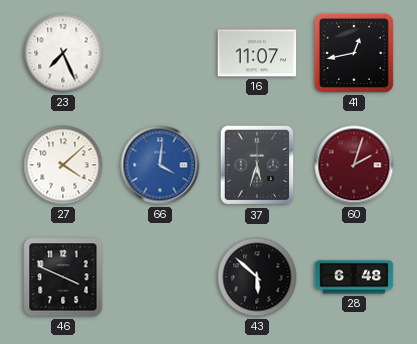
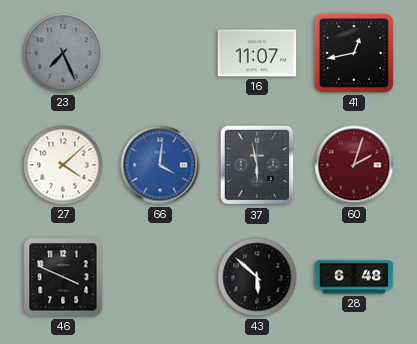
23 dial: white -> grey
37: 5:33 -> 5:58
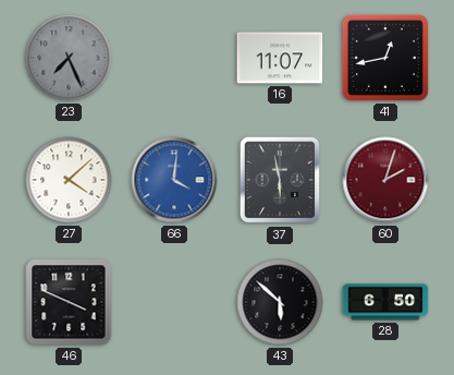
28: 6:48 -> 6:50
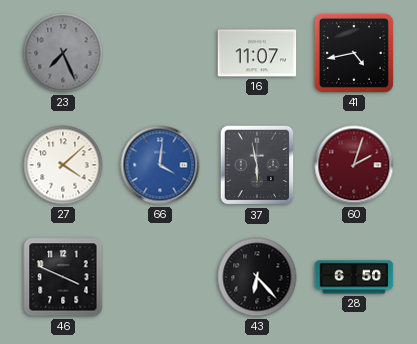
41: 12:43 -> 4:43
43: 5:52 -> 6:23
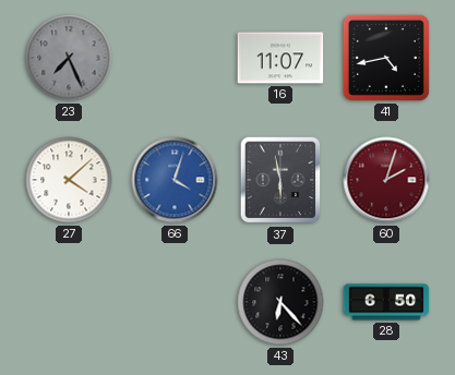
66: 4:01 -> 4:03
46: 3:49 -> none
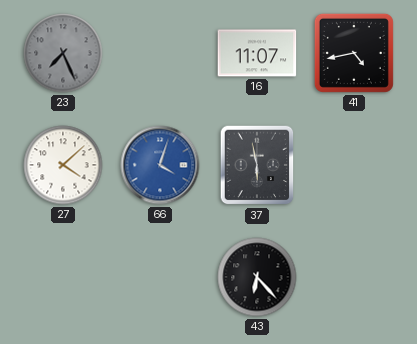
60: 2:03 -> none
28: 6:50 -> none
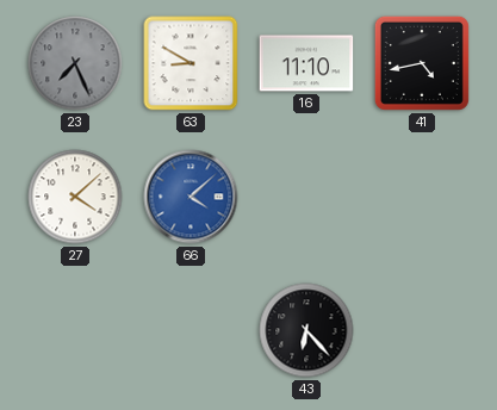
63: none -> 8:50
16: 11:07 -> 11:10
66: 4:03 -> 4:08
37: 5:58 -> none
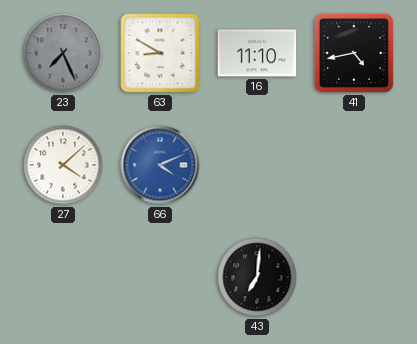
66: 4:08 -> 4:11
43: 6:23 -> 7:01
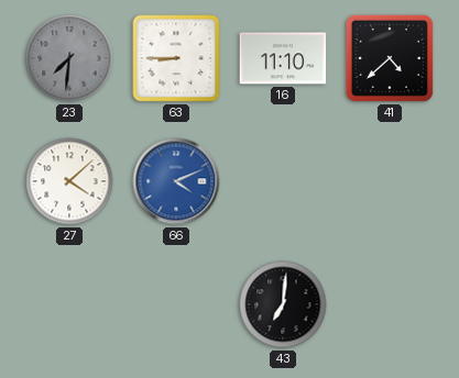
23: 7:26 -> 7:31
63: 8:50 -> 8:45
41: 4:43 -> 4:38
